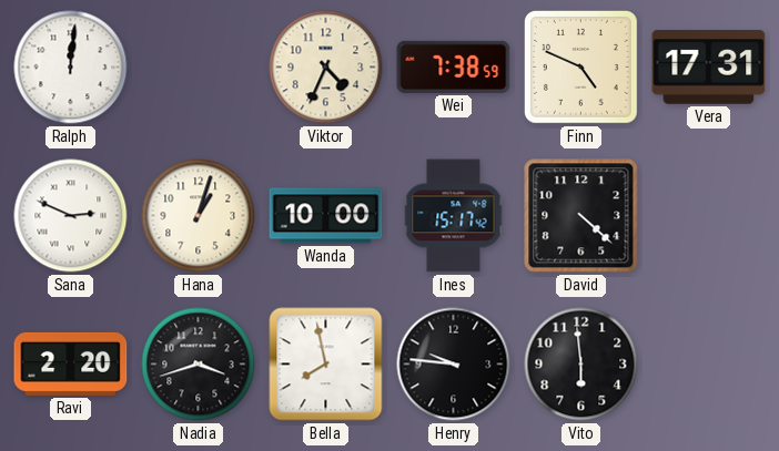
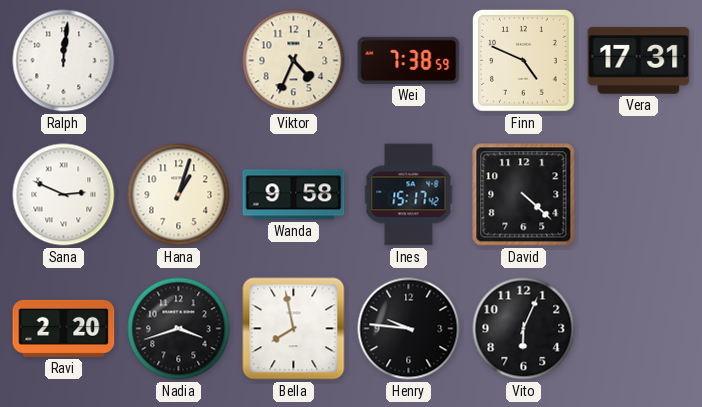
Wanda: 10:00 -> 9:58
Vito: 5:59 -> 6:04
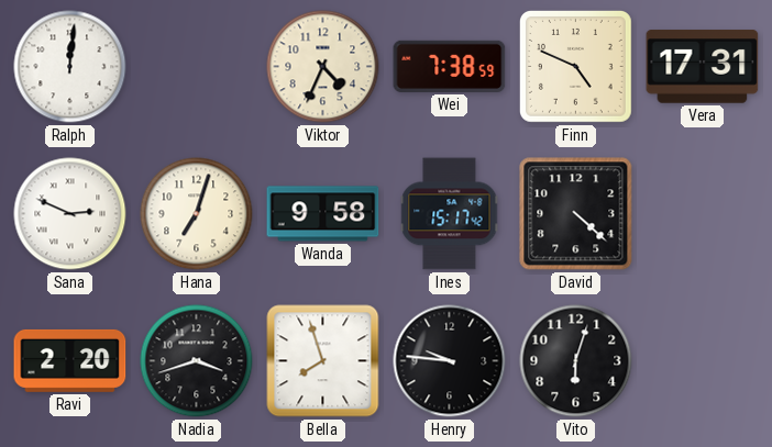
Hana: 1:03 -> 7:03
Bella: 7:58 -> 7:57
Vito: 6:04 -> 6:03
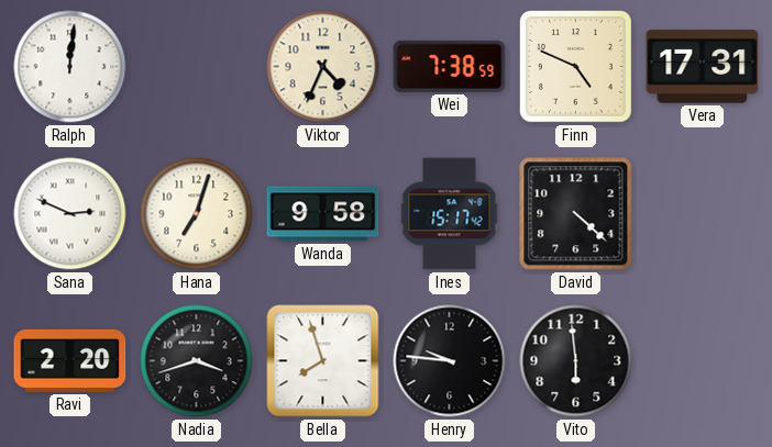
Vito: 6:03 -> 5:59
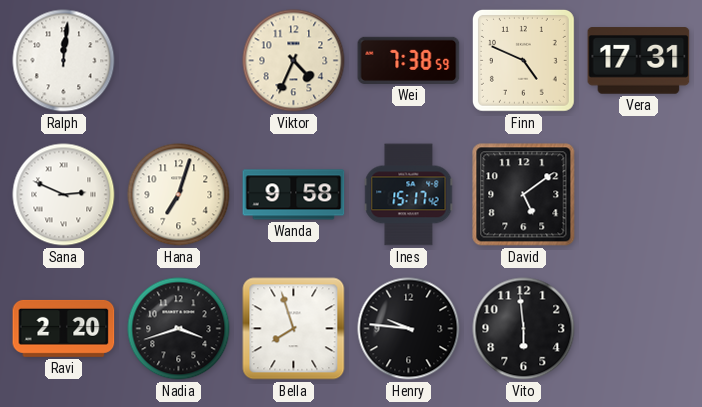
David: 4:22 -> 5:09
